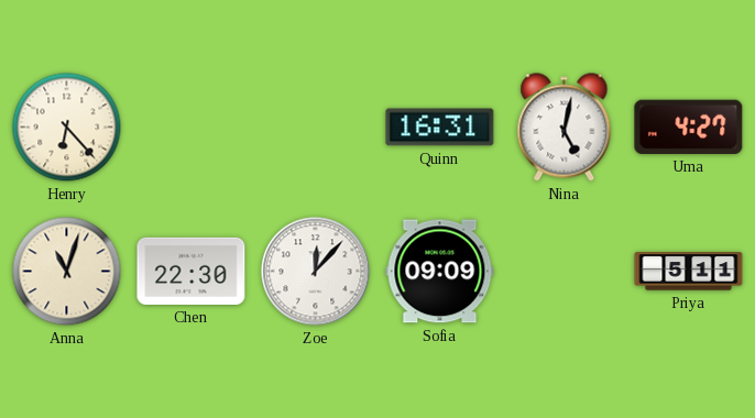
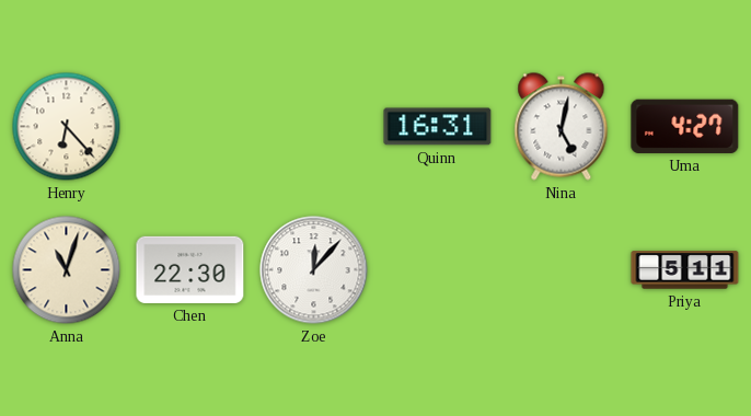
Sofia: 09:09 -> none
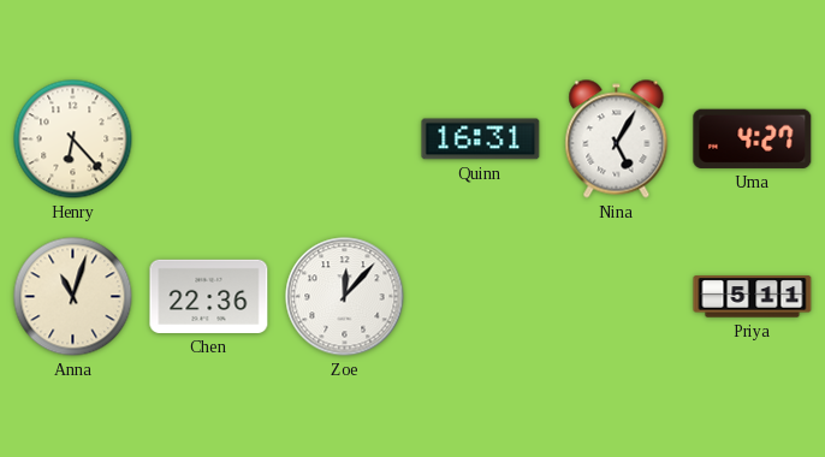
Nina: 5:02 -> 5:05
Chen: 22:30 -> 22:36
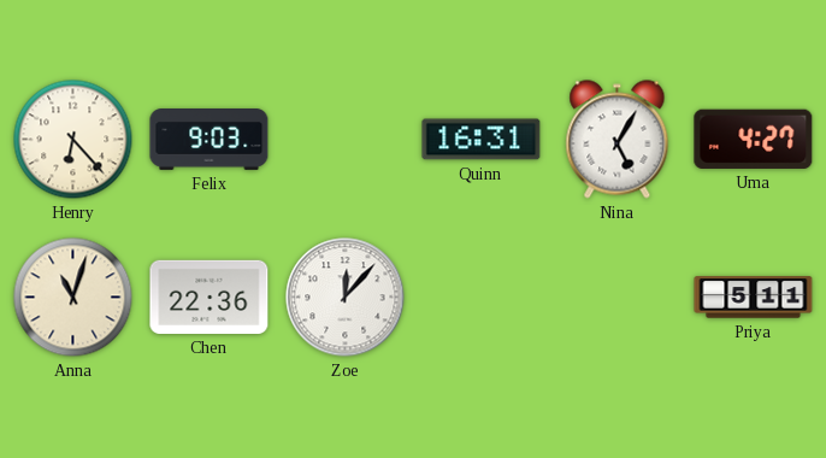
Felix: none -> 9:03
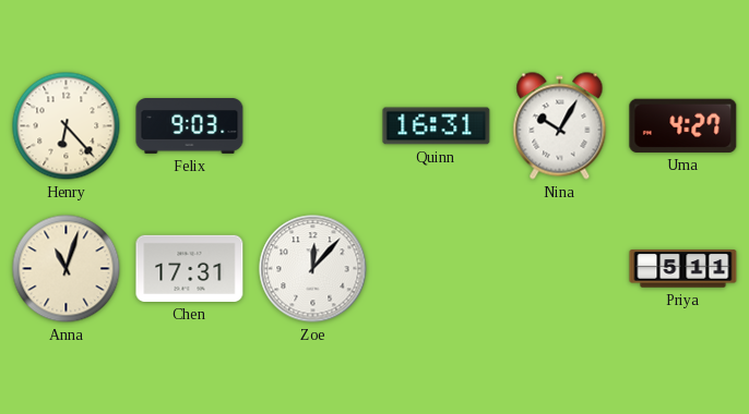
Nina: 5:05 -> 10:05
Chen: 22:36 -> 17:31
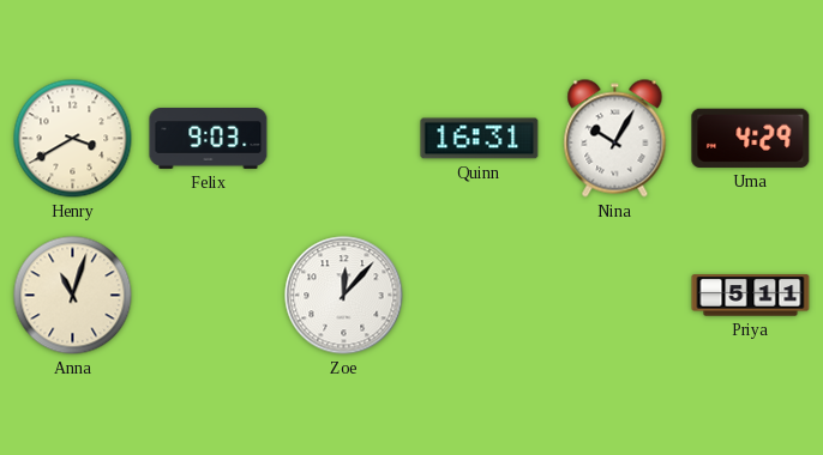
Henry: 6:23 -> 3:40
Uma: 4:27 -> 4:29
Chen: 17:31 -> none
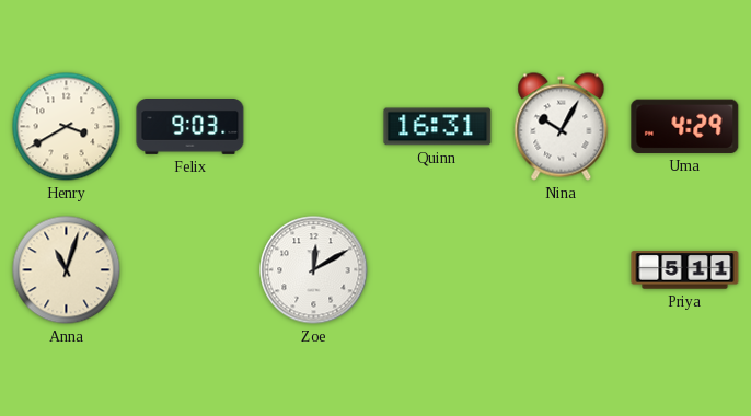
Zoe: 12:07 -> 12:10
